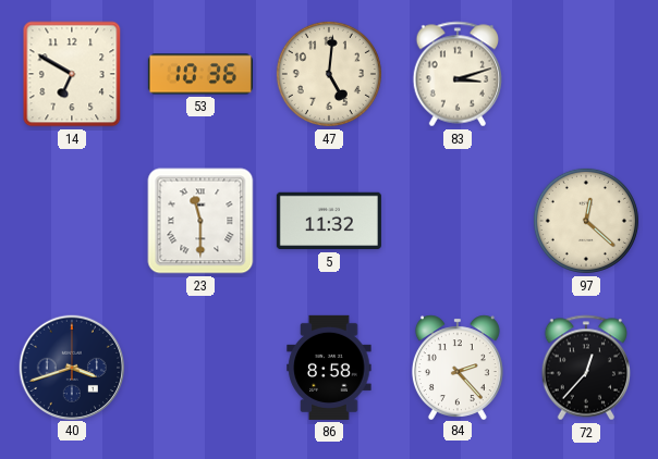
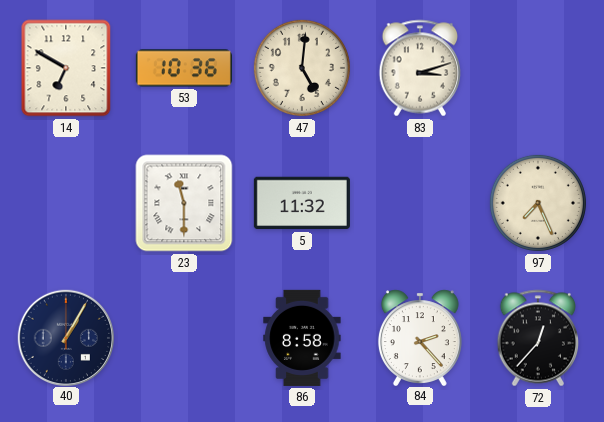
97: 12:22 -> 7:26
40: 3:42 -> 1:05
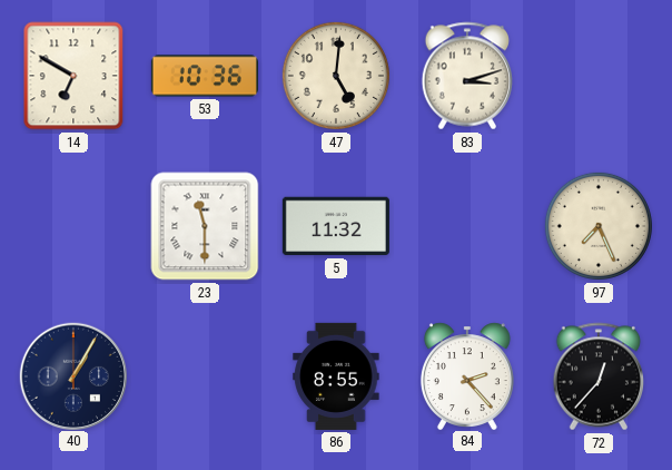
86: 8:58 -> 8:55
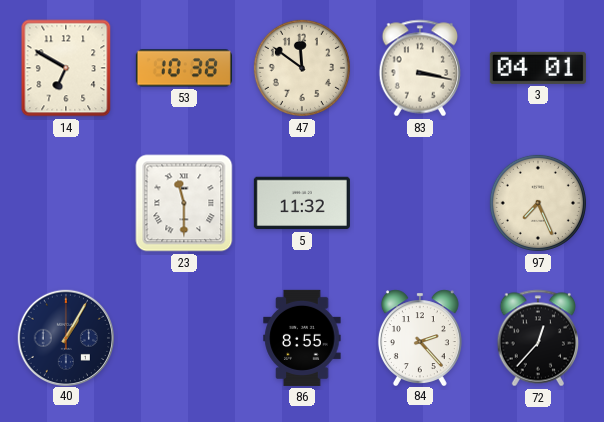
53: 10:36 -> 10:38
47: 5:01 -> 11:51
83: 3:12 -> 3:17
3: none -> 04:01
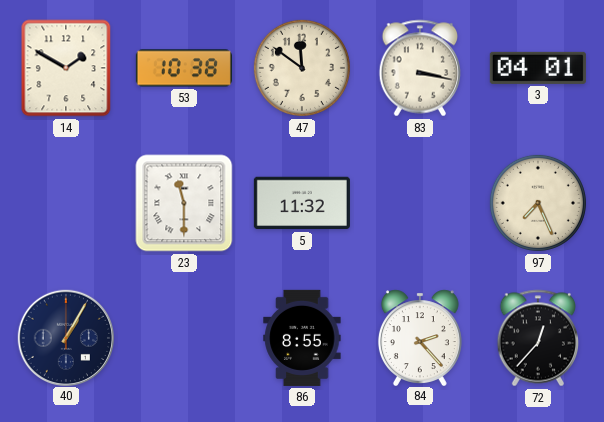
14: 6:50 -> 1:50
